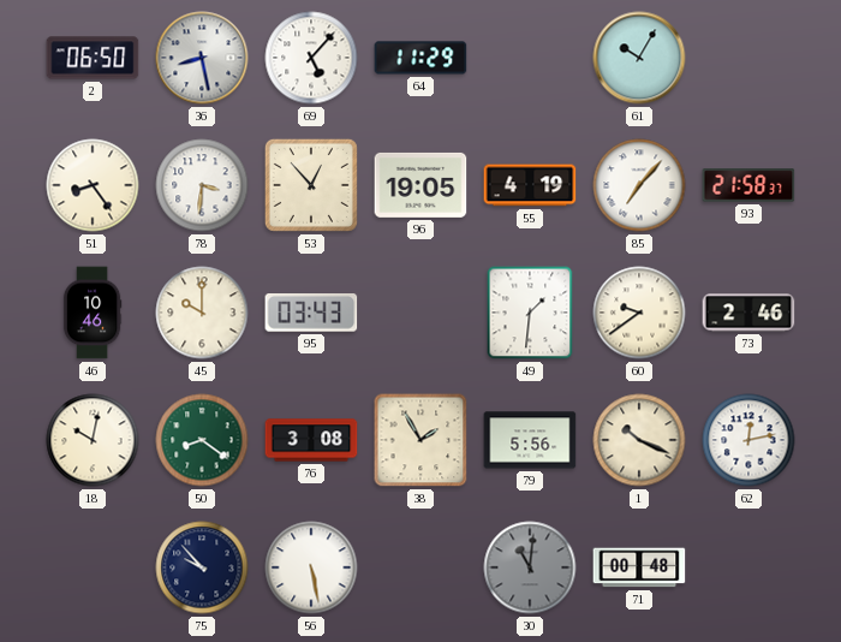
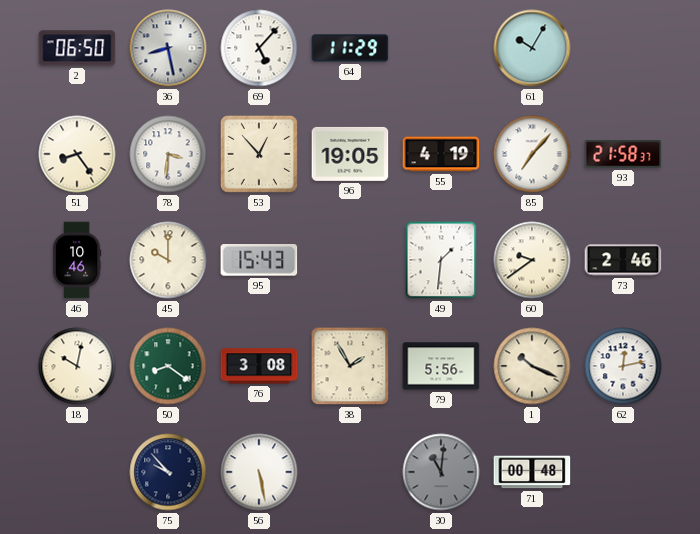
95: 03:43 -> 15:43
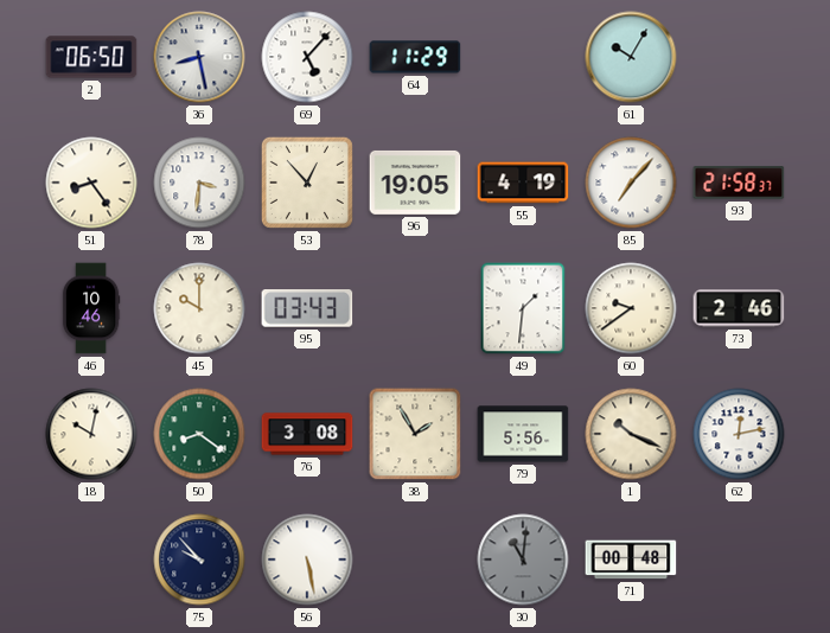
95: 15:43 -> 03:43
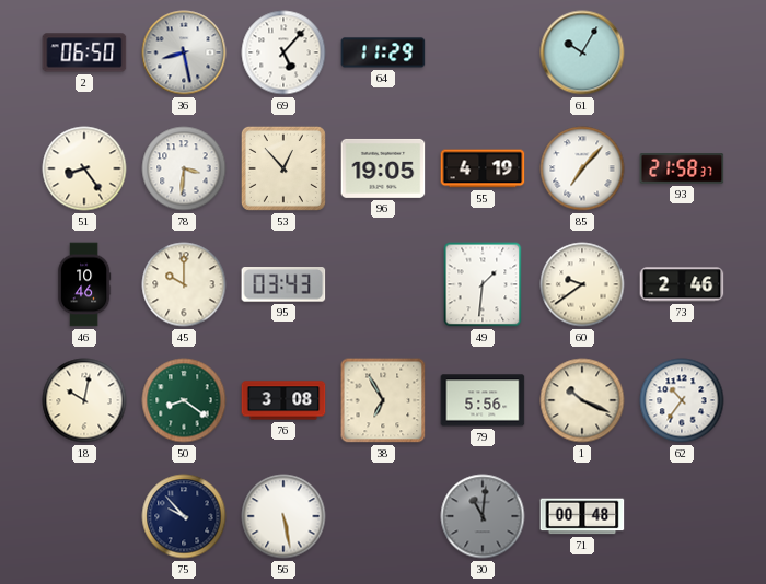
38: 1:55 -> 6:55
62: 12:13 -> 10:36
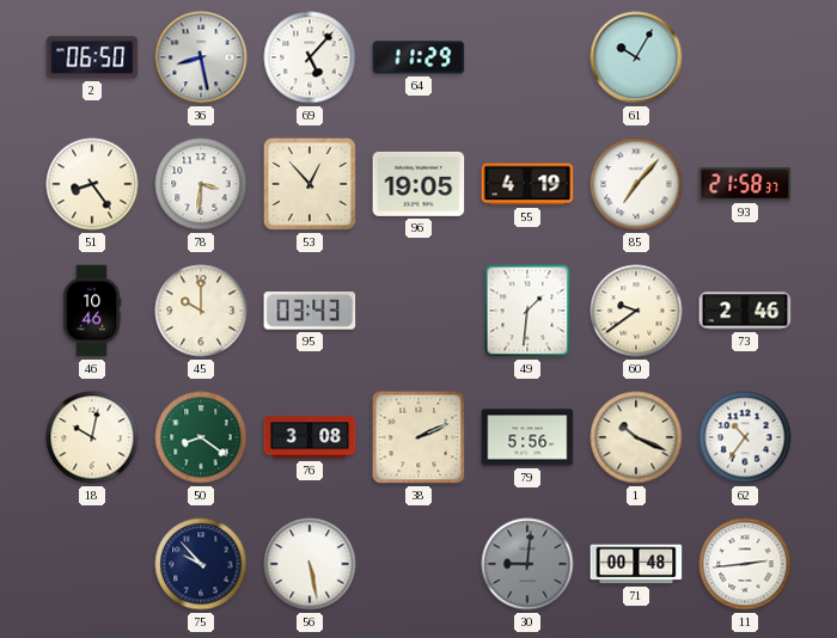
38: 6:55 -> 2:11
30: 11:01 -> 9:01
11: none -> 2:44
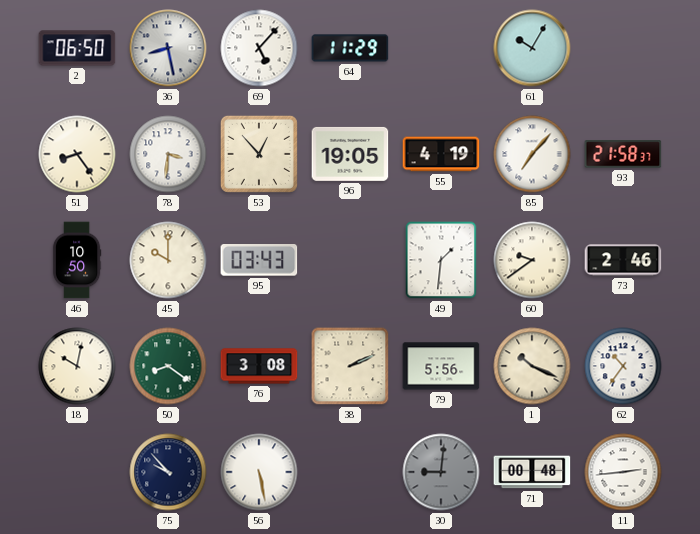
46: 10:46 -> 10:50
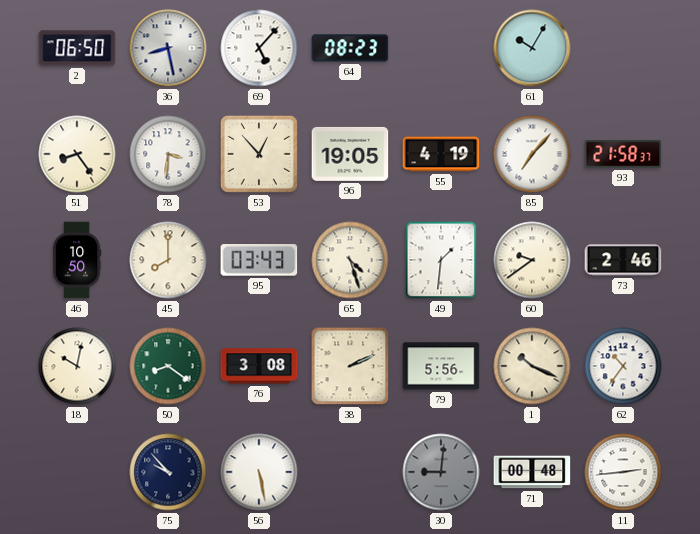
64: 11:29 -> 08:23
45: 10:00 -> 8:00
65: none -> 4:27
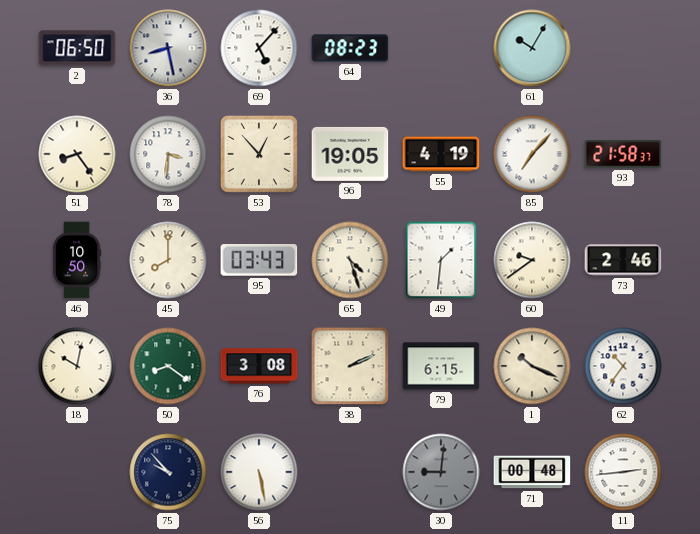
79: 5:56 -> 6:15
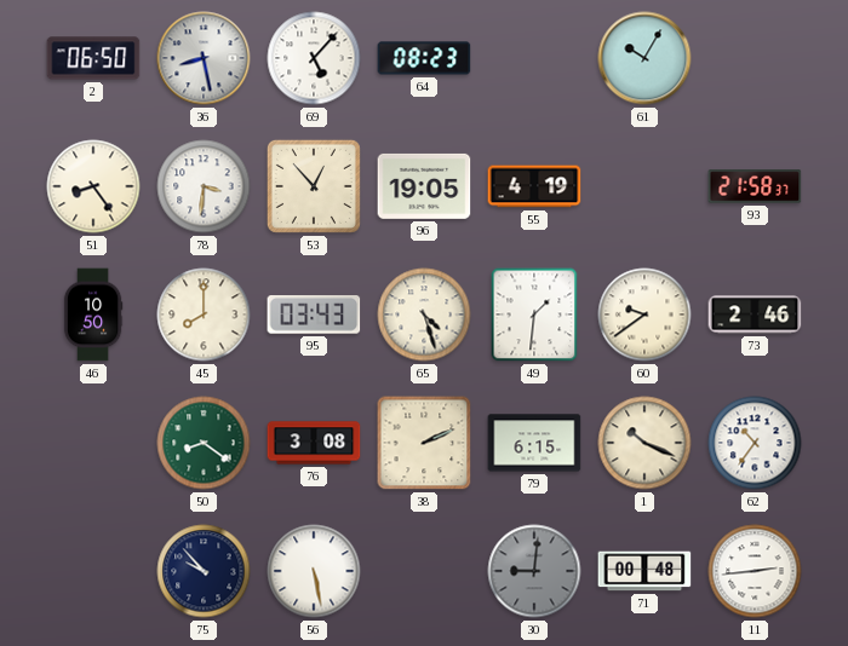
85: 7:07 -> none
18: 10:02 -> none
